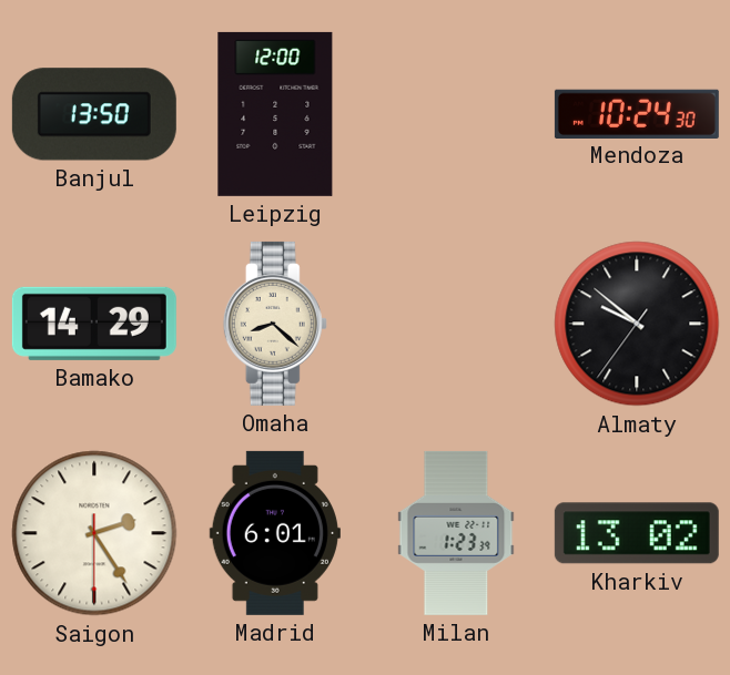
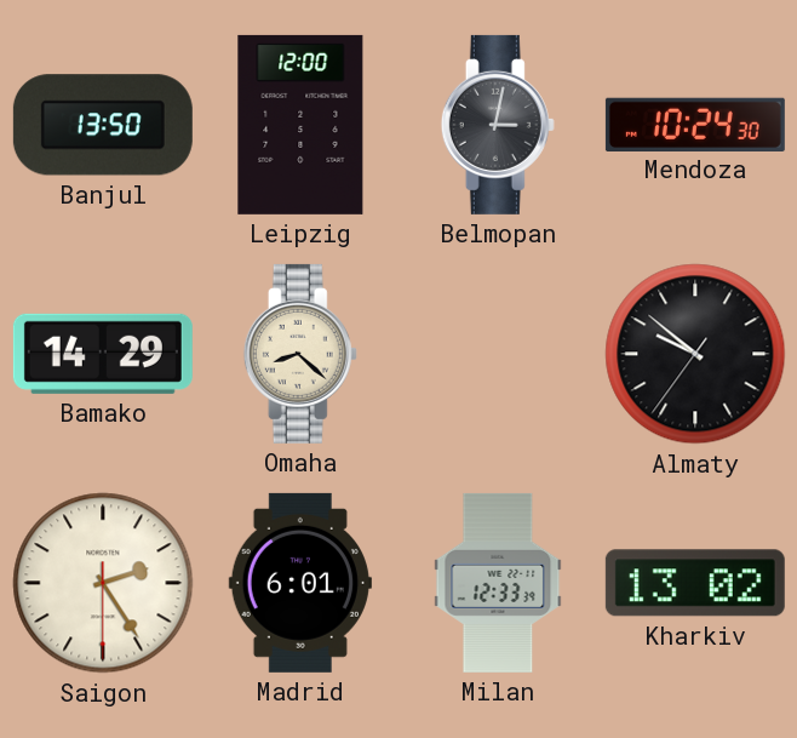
Belmopan: none -> 3:02
Milan: 1:23 -> 12:33
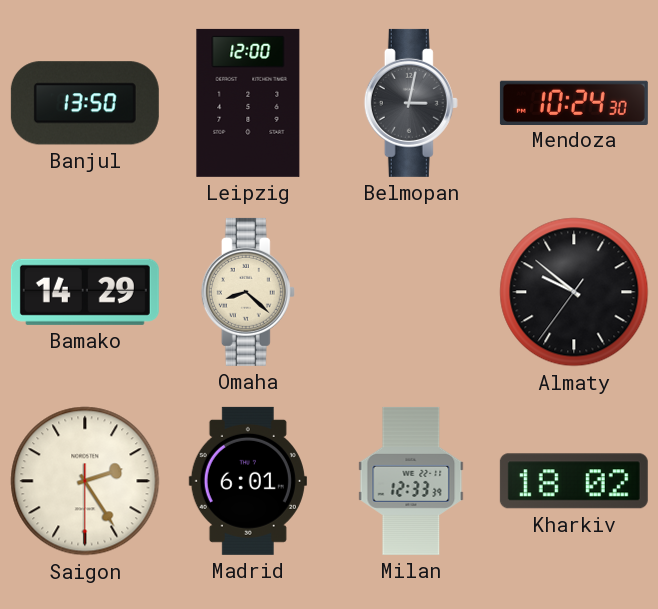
Kharkiv: 13:02 -> 18:02
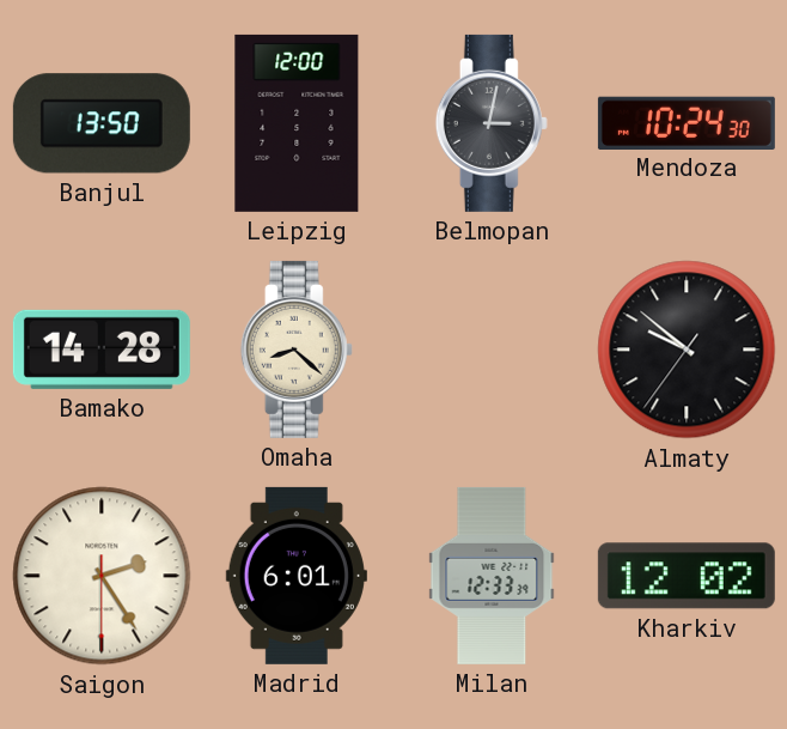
Bamako: 14:29 -> 14:28
Kharkiv: 18:02 -> 12:02
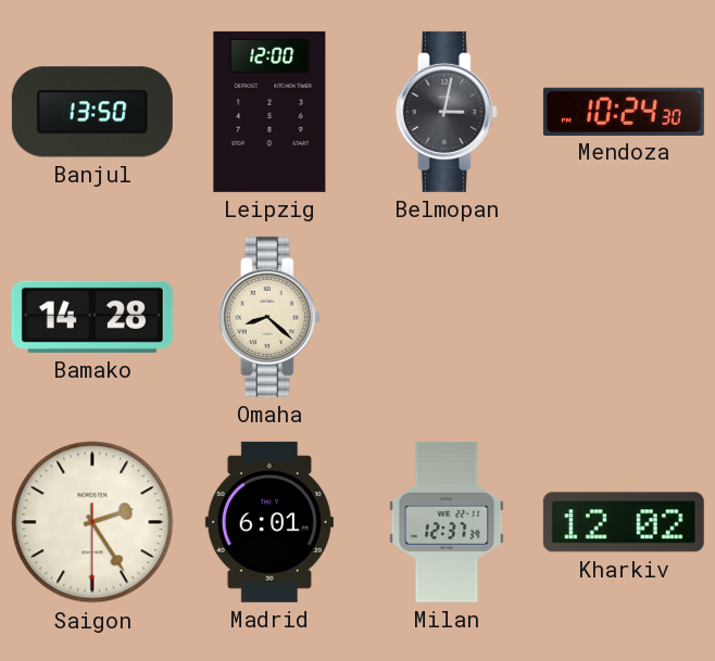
Almaty: 9:51 -> none
Milan: 12:33 -> 12:37
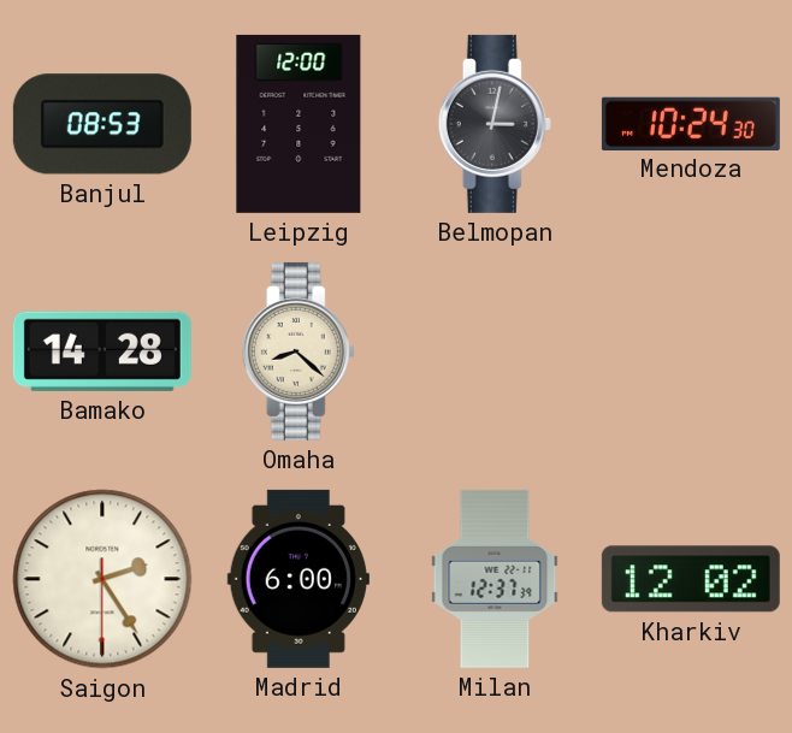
Banjul: 13:50 -> 08:53
Madrid: 6:01 -> 6:00
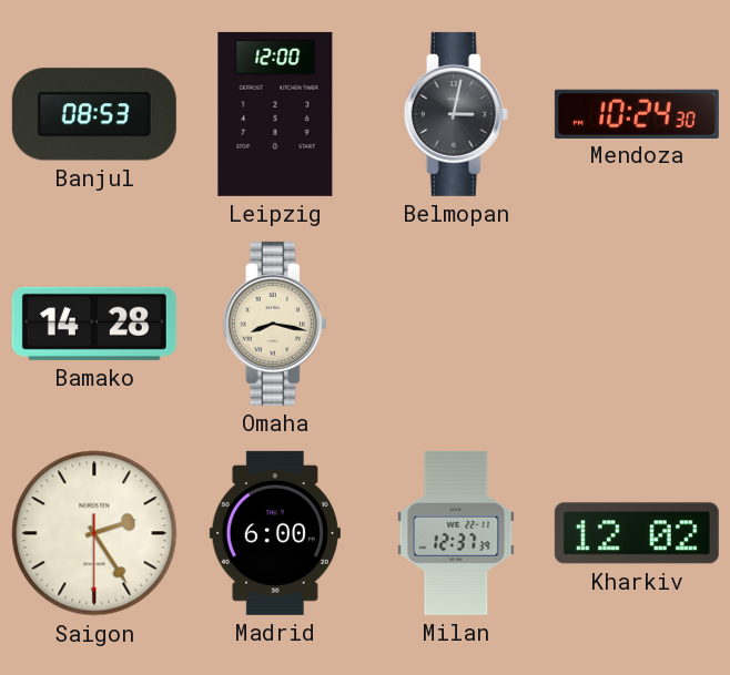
Omaha: 8:22 -> 8:17
